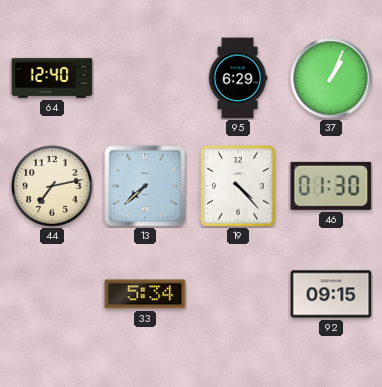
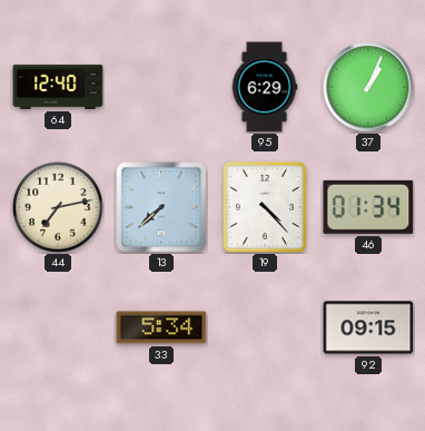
46: 01:30 -> 01:34
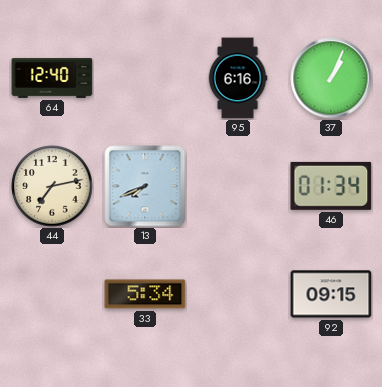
95: 6:29 -> 6:16
13: 7:38 -> 7:41
19: 4:23 -> none
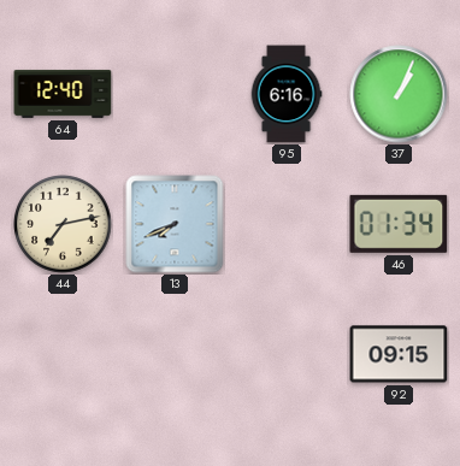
33: 5:34 -> none
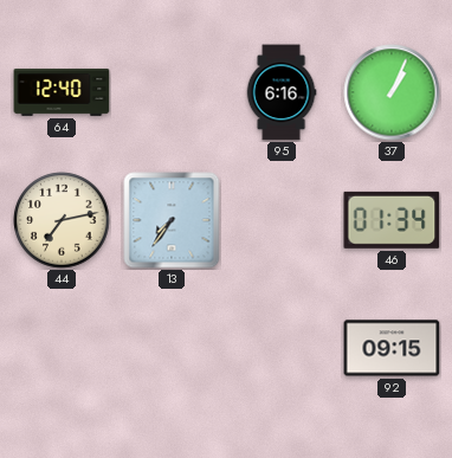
13: 7:41 -> 7:36
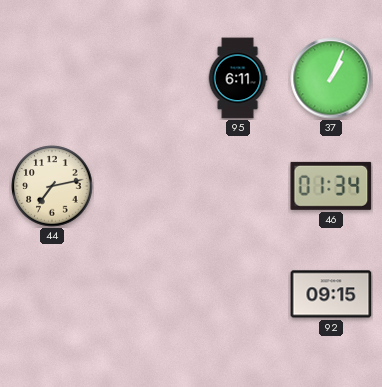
64: 12:40 -> none
95: 6:16 -> 6:11
13: 7:36 -> none
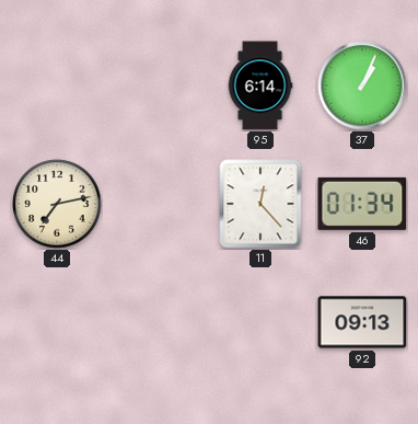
95: 6:11 -> 6:14
11: none -> 12:23
92: 09:15 -> 09:13
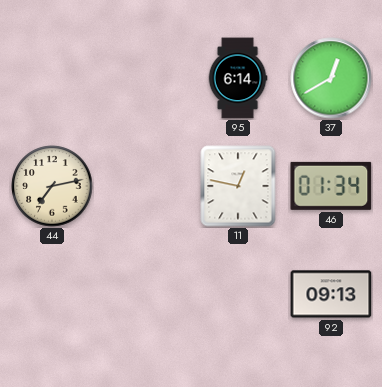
37: 1:04 -> 12:40
11: 12:23 -> 12:47
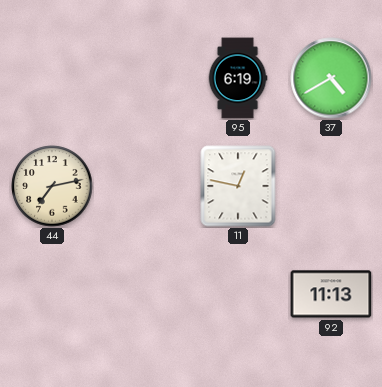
95: 6:14 -> 6:19
37: 12:40 -> 4:40
46: 01:34 -> none
92: 09:13 -> 11:13
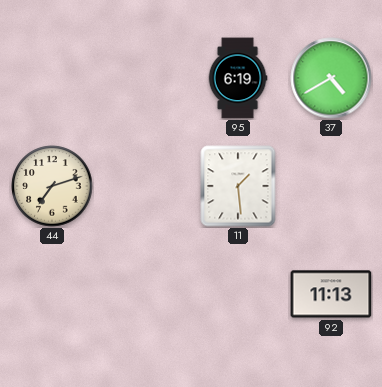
44: 7:13 -> 7:12
11: 12:47 -> 1:29
